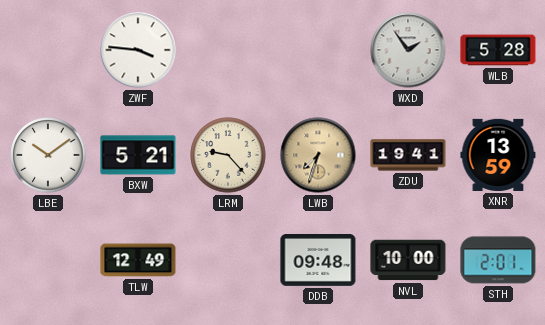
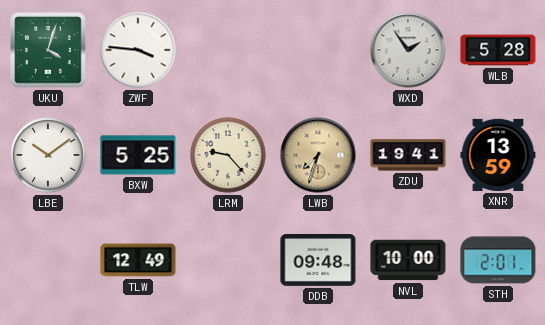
UKU: none -> 4:03
BXW: 5:21 -> 5:25
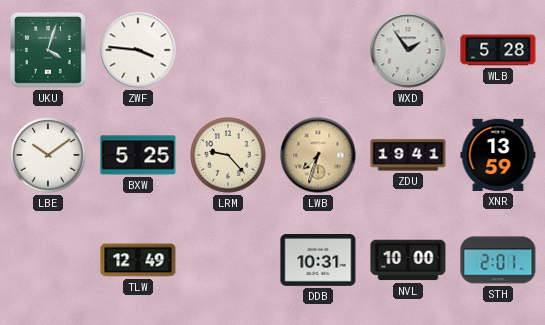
DDB: 09:48 -> 10:31
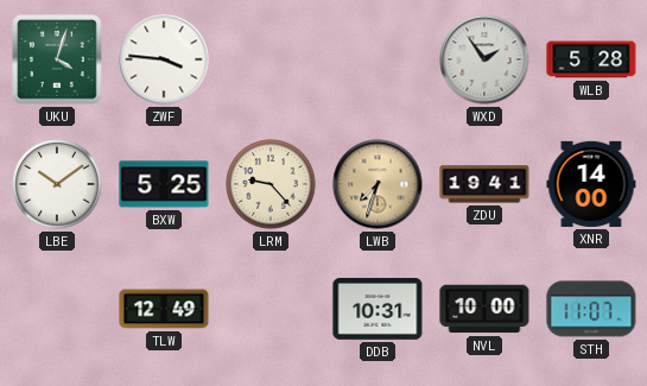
XNR: 13:59 -> 14:00
STH: 2:01 -> 11:07
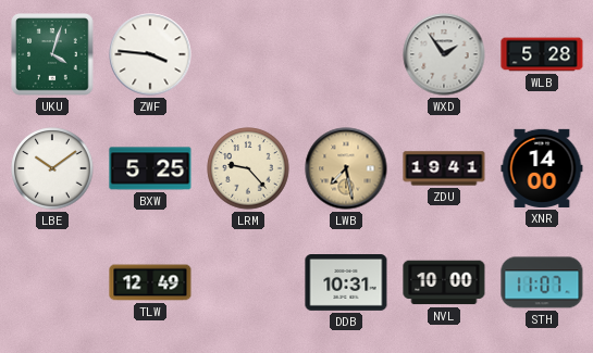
LWB: 7:33 -> 7:28
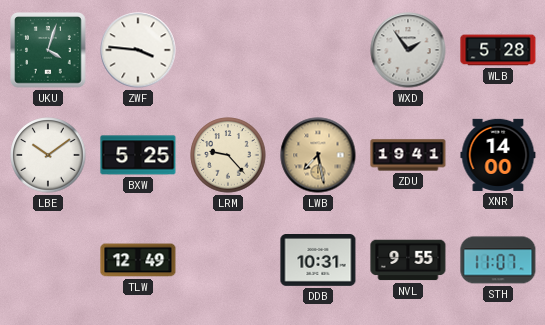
NVL: 10:00 -> 9:55
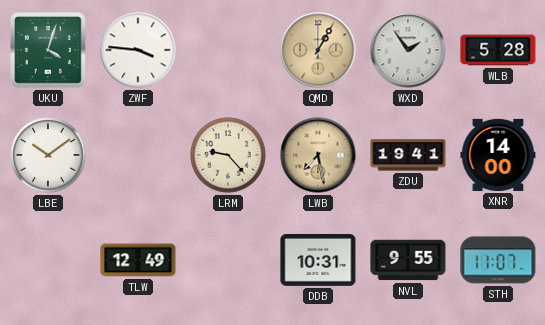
QMD: none -> 1:05
BXW: 5:25 -> none
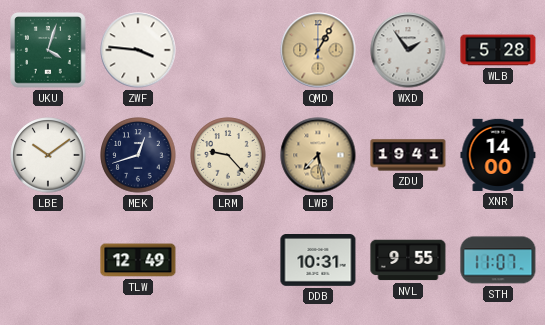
MEK: none -> 12:42
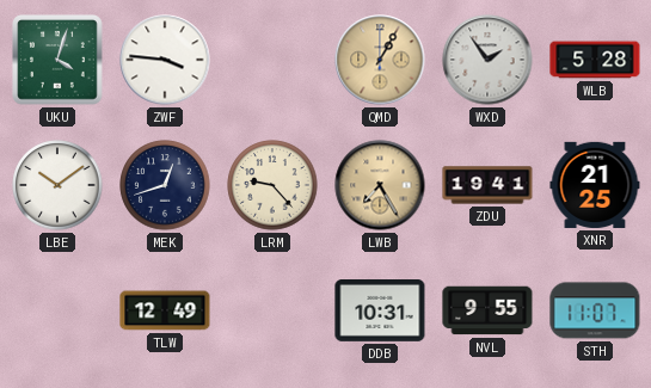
LWB: 7:28 -> 7:25
XNR: 14:00 -> 21:25
